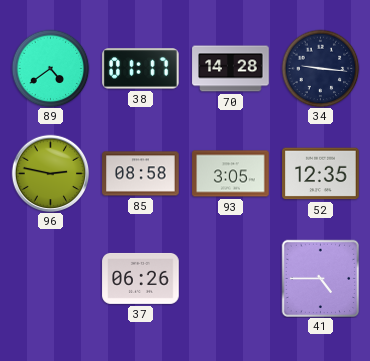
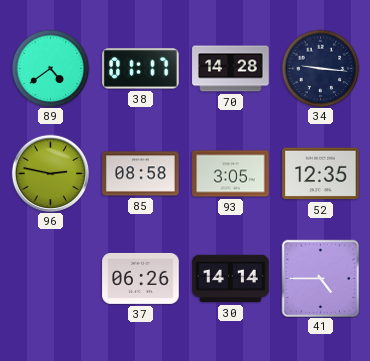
30: none -> 14:14
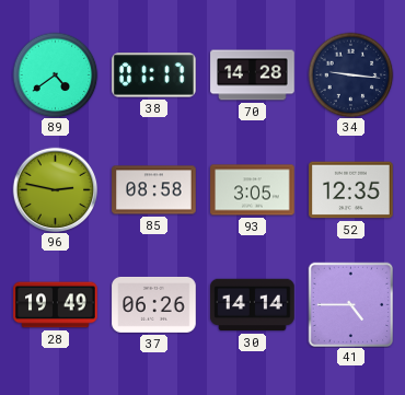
28: none -> 19:49
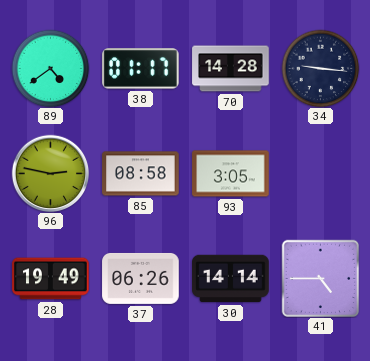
52: 12:35 -> none
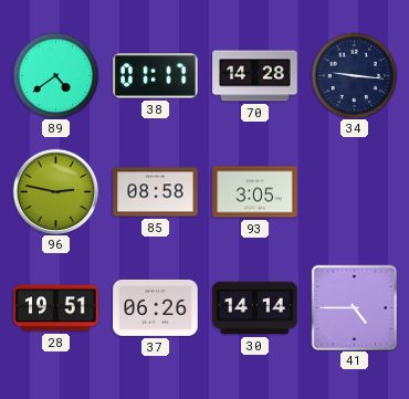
28: 19:49 -> 19:51
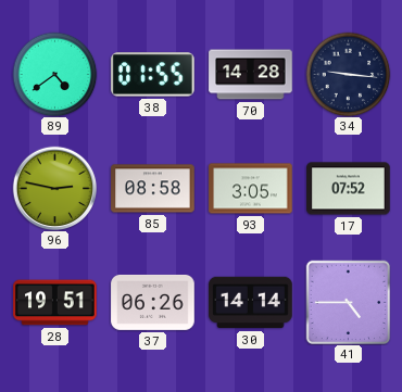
38: 01:17 -> 01:55
17: none -> 07:52
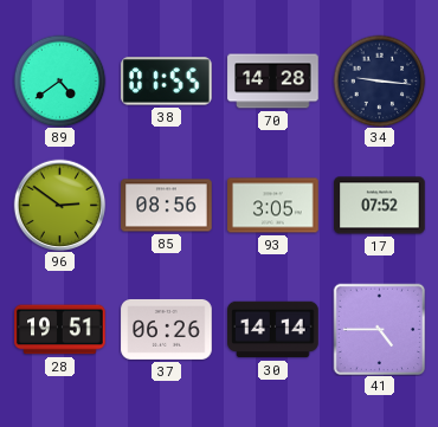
96: 2:47 -> 2:51
85: 08:58 -> 08:56
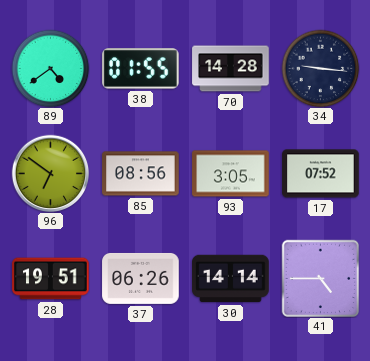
96: 2:51 -> 6:51
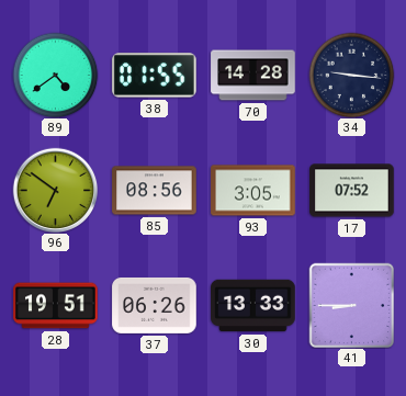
30: 14:14 -> 13:33
41: 4:45 -> 8:45
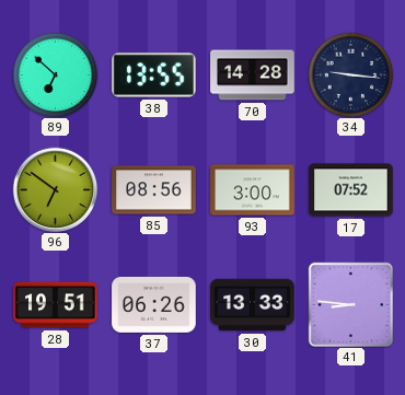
89: 4:39 -> 6:52
38: 01:55 -> 13:55
93: 3:05 -> 3:00
41: 8:45 -> 8:46
